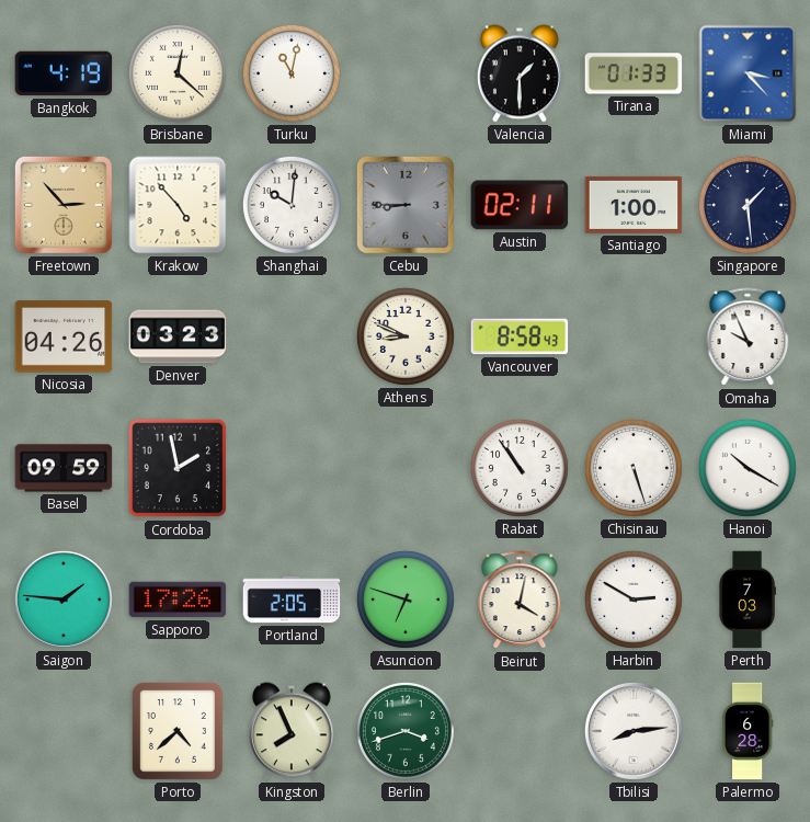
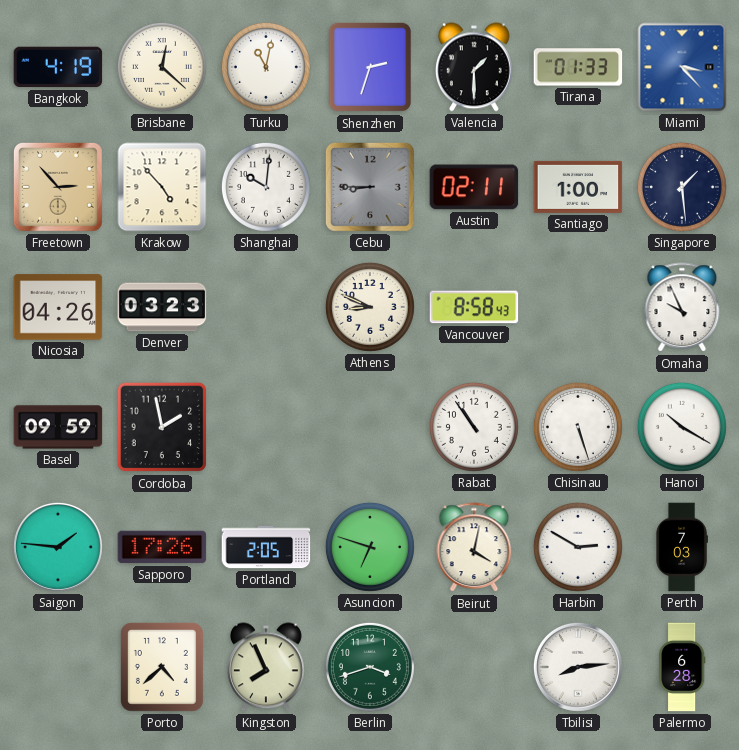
Shenzhen: none -> 2:33
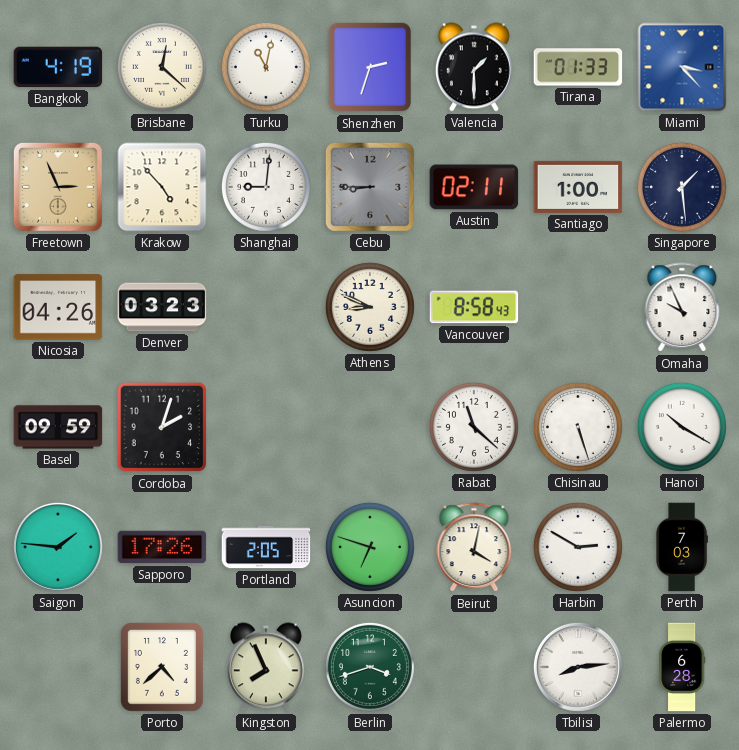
Freetown: 2:53 -> 2:56
Shanghai: 10:01 -> 9:01
Cordoba: 1:58 -> 2:03
Rabat: 10:54 -> 11:22
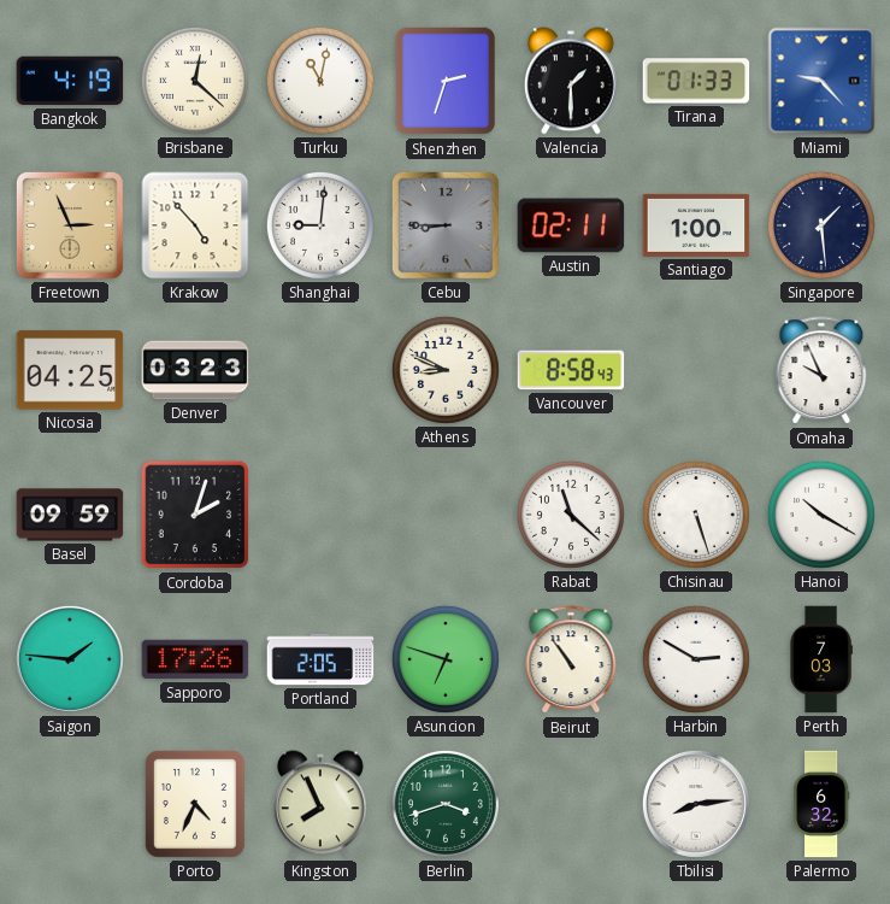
Miami: 3:23 -> 9:23
Nicosia: 04:26 -> 04:25
Beirut: 4:02 -> 10:54
Porto: 4:38 -> 4:34
Palermo: 6:28 -> 6:32
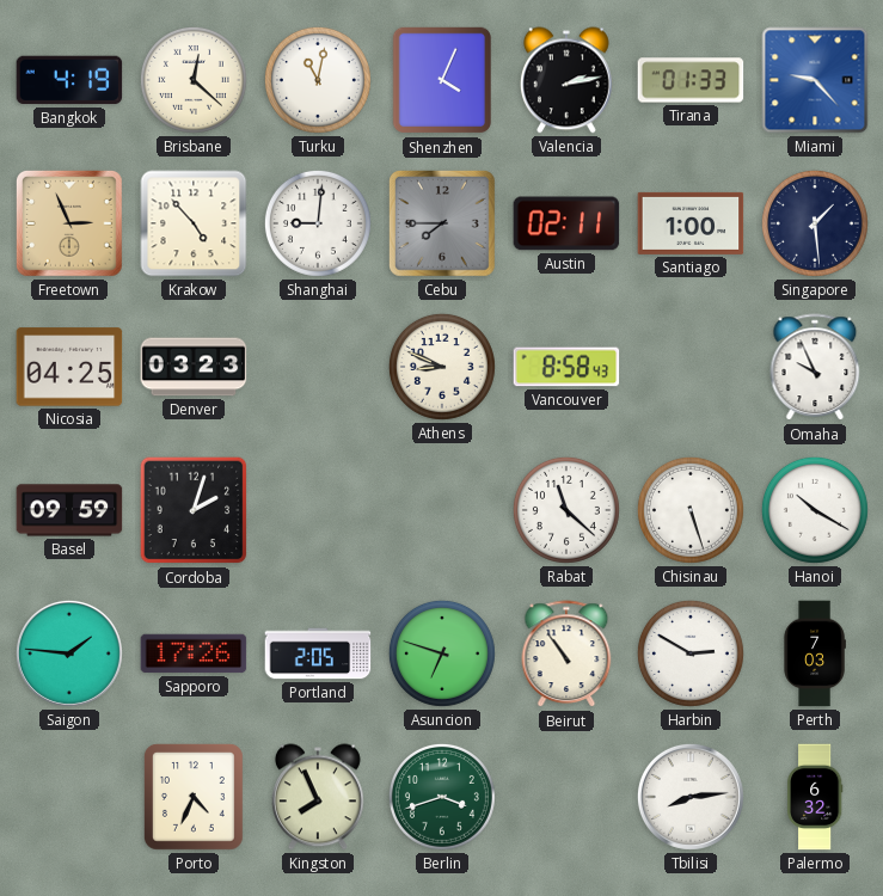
Shenzhen: 2:33 -> 4:04
Valencia: 1:30 -> 2:13
Cebu: 8:45 -> 7:45
